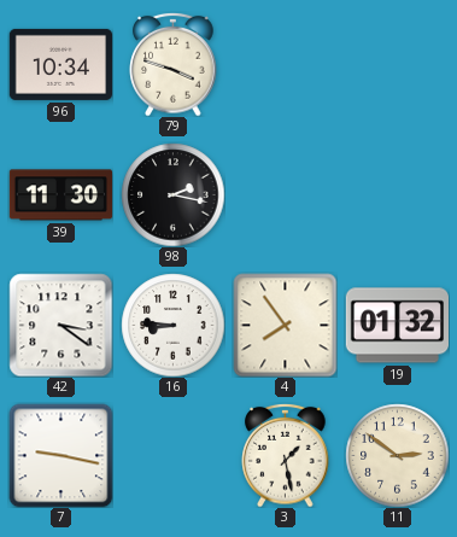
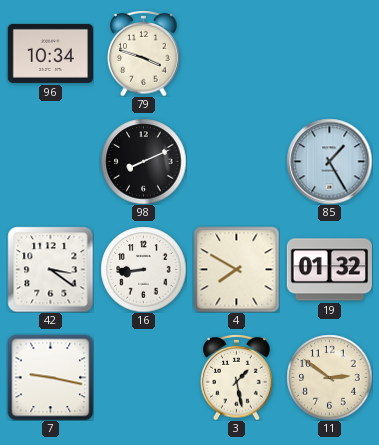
39: 11:30 -> none
98: 2:17 -> 8:11
85: none -> 1:25
16: 8:46 -> 8:44
4: 7:54 -> 7:50
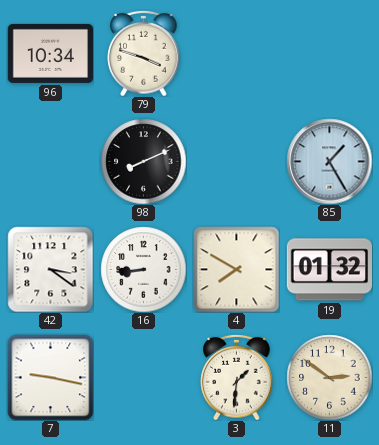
3: 1:28 -> 1:31
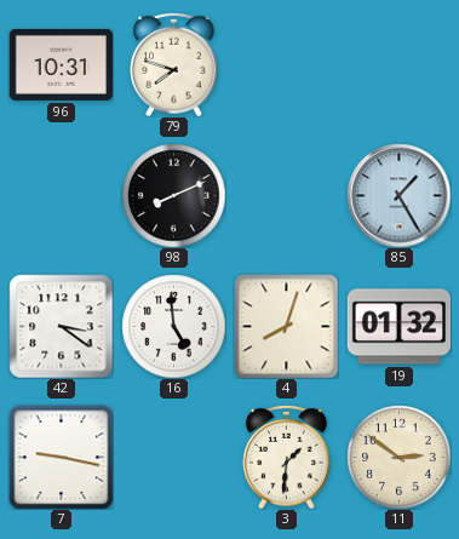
96: 10:34 -> 10:31
79: 3:48 -> 7:48
16: 8:44 -> 4:59
4: 7:50 -> 8:03
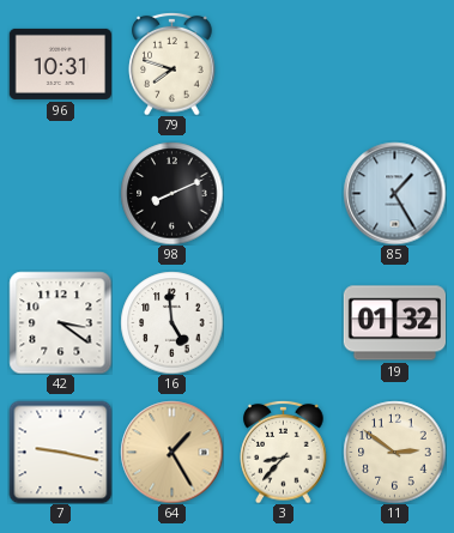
4: 8:03 -> none
64: none -> 1:25
3: 1:31 -> 8:37
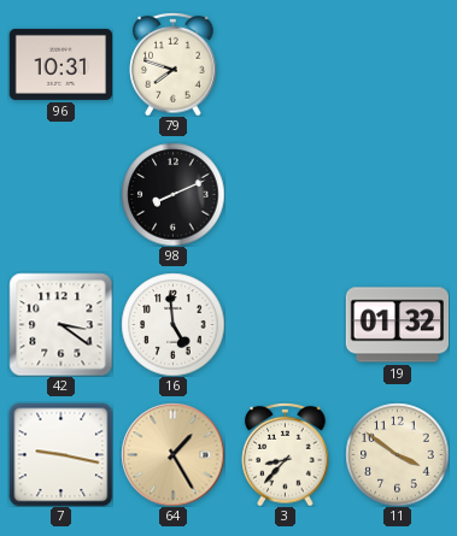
85: 1:25 -> none
11: 2:51 -> 3:51
